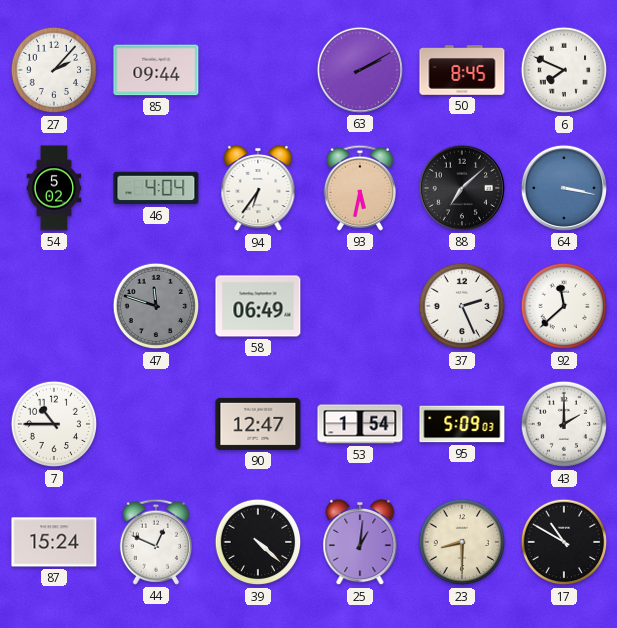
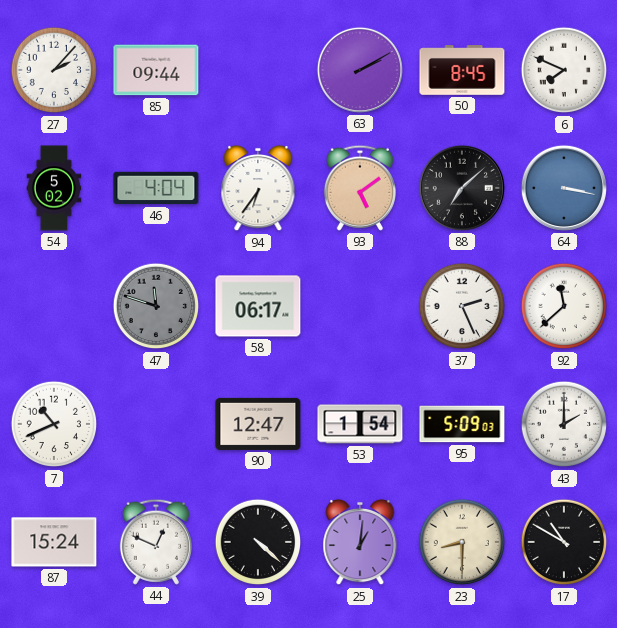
93: 5:32 -> 5:09
58: 06:49 -> 06:17
7: 10:45 -> 10:41
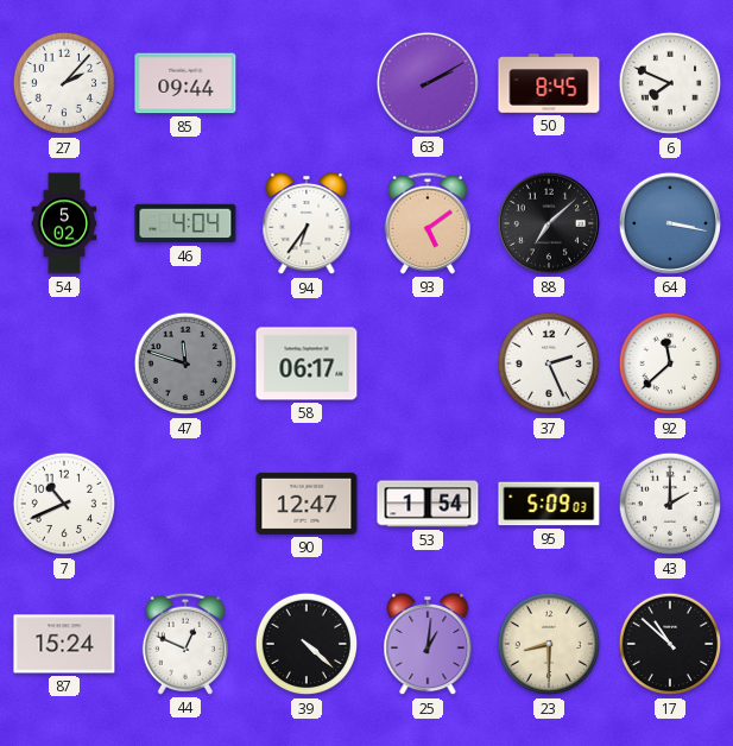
17: 10:50 -> 10:52
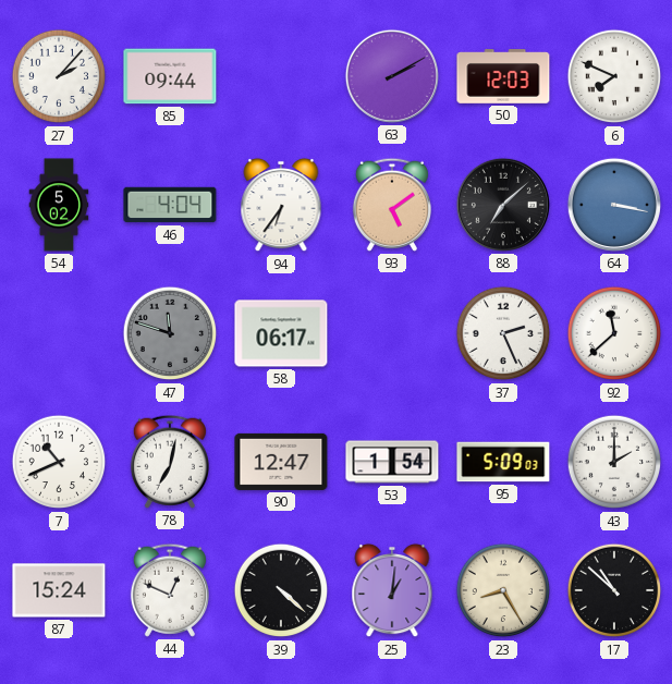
50: 8:45 -> 12:03
78: none -> 7:02
23: 8:30 -> 8:25
